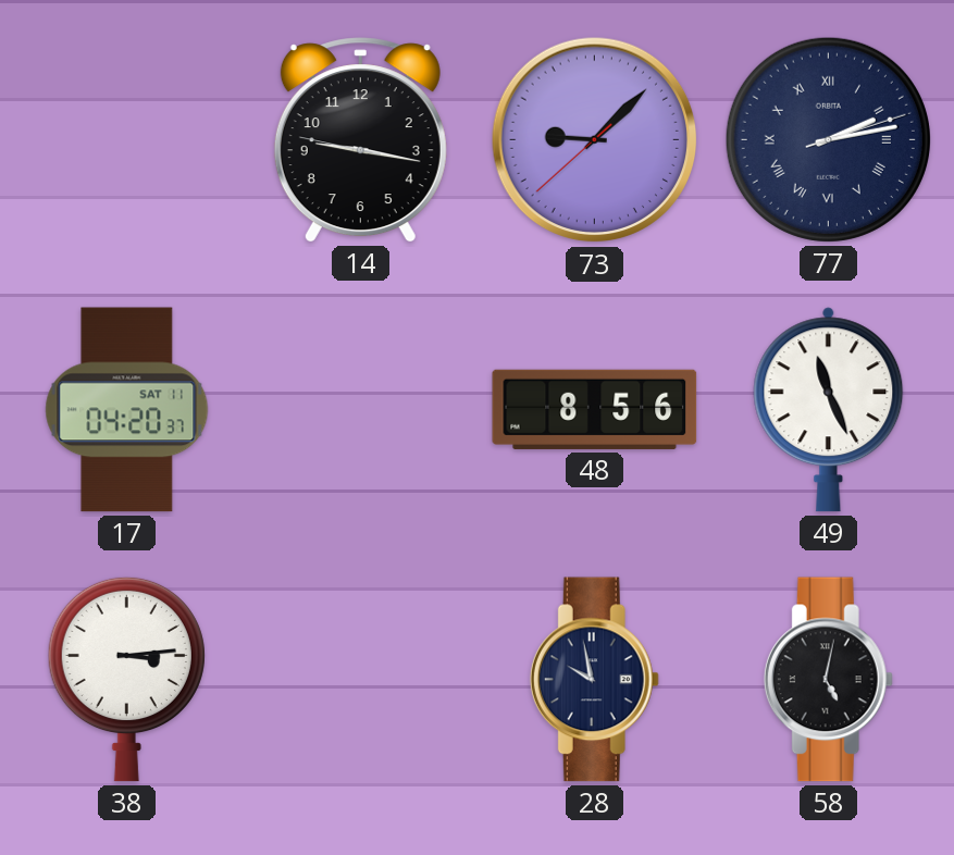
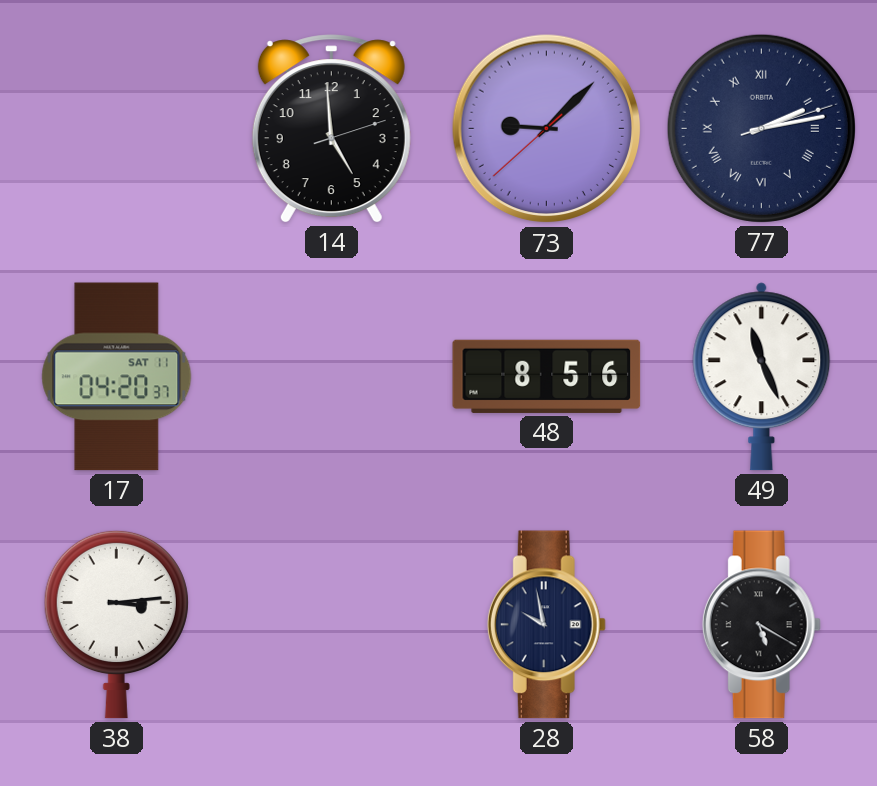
14: 9:16 -> 4:59
58: 5:02 -> 5:20
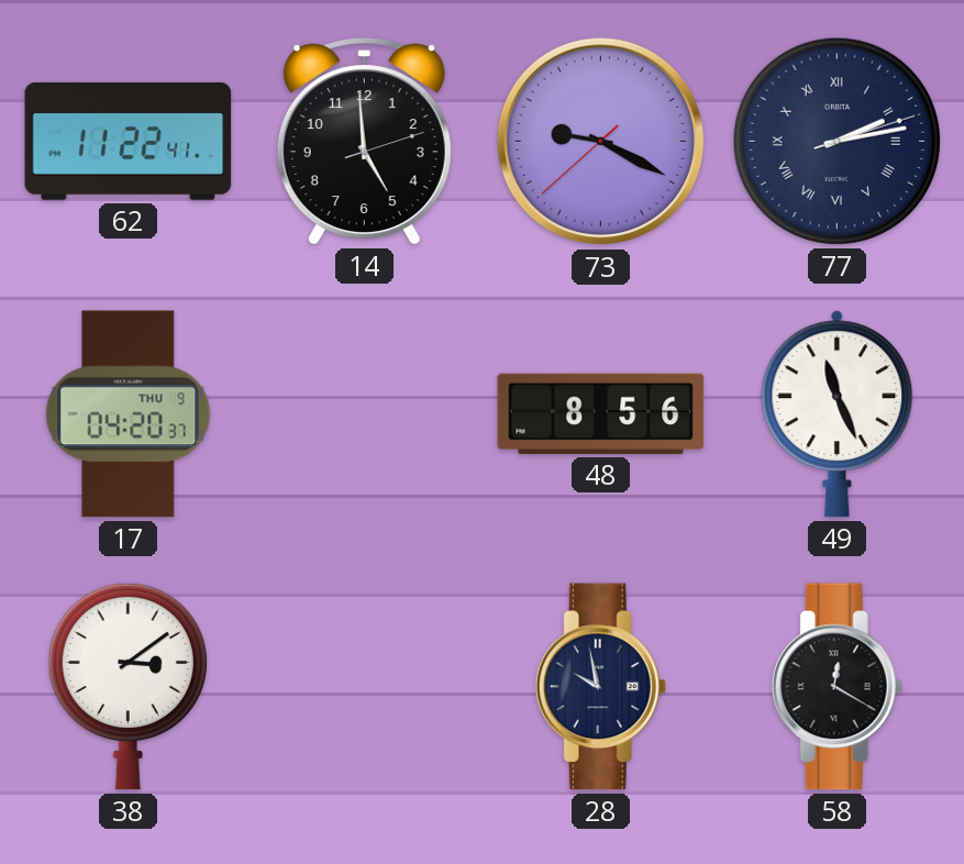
62: none -> 11:22
73: 9:07 -> 9:19
17 date: SAT 11 -> THU 9
38: 3:14 -> 3:09
58: 5:20 -> 12:20
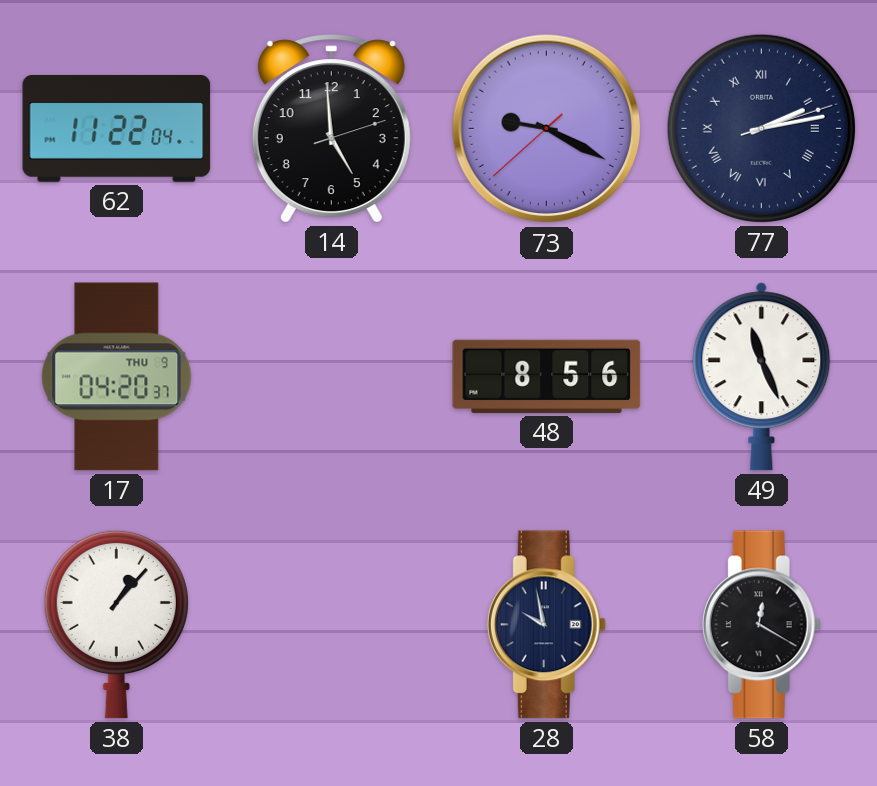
62: 11:22:41 -> 11:22:04
38: 3:09 -> 1:07
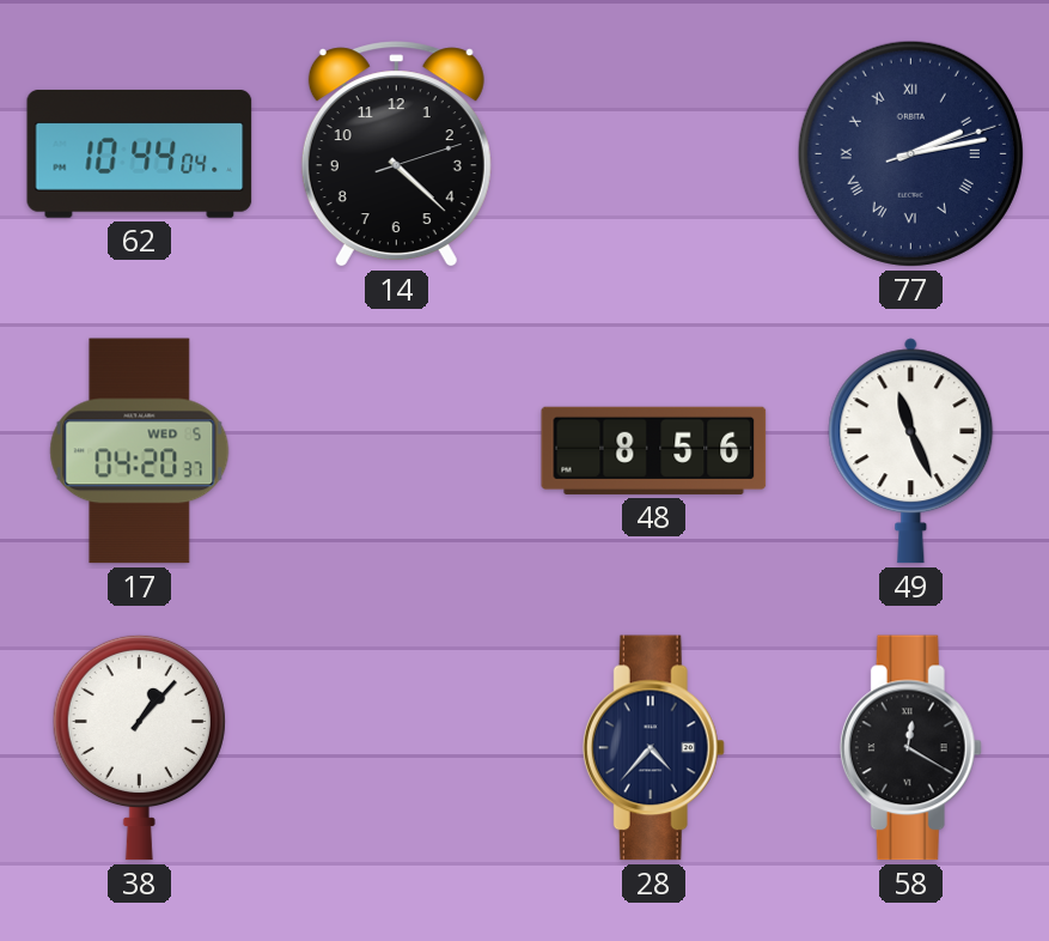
62: 11:22 -> 10:44
14: 4:59 -> 4:22
73: 9:19 -> none
17 date: THU 9 -> WED 5
28: 9:58 -> 4:37
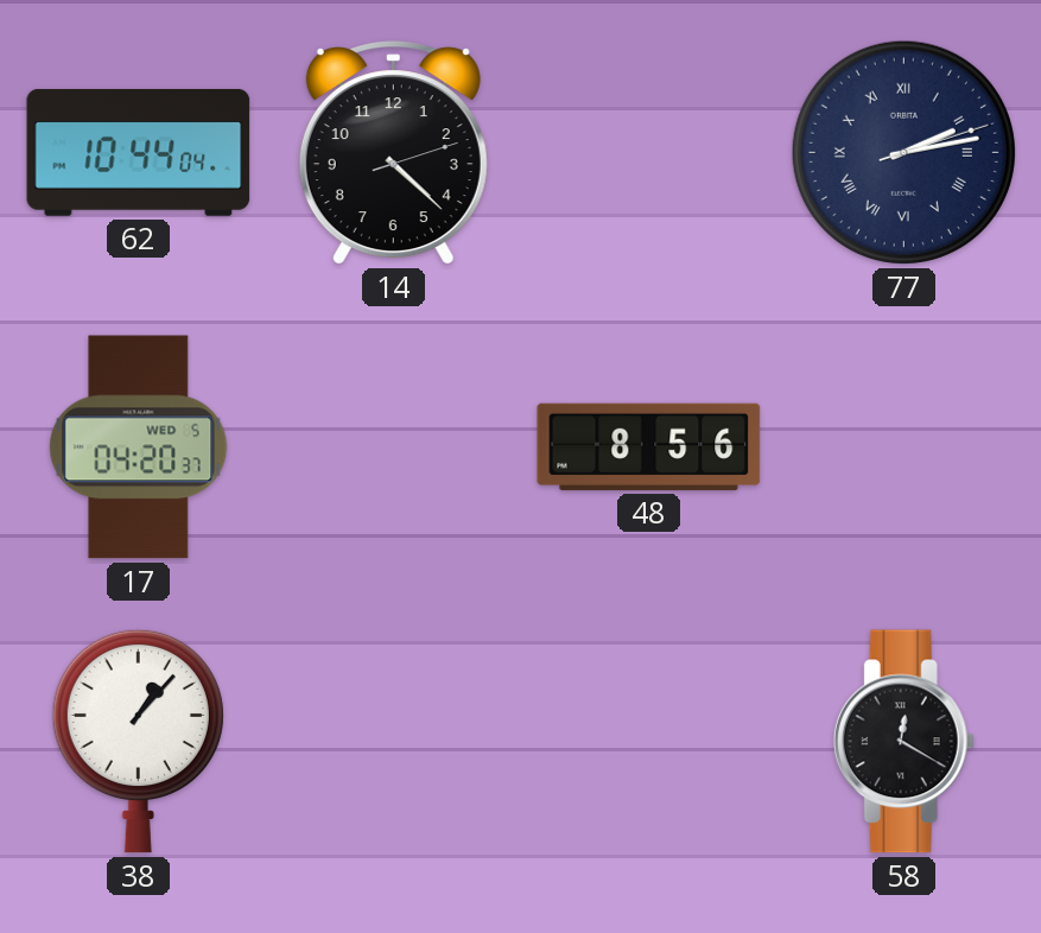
49: 11:26 -> none
28: 4:37 -> none
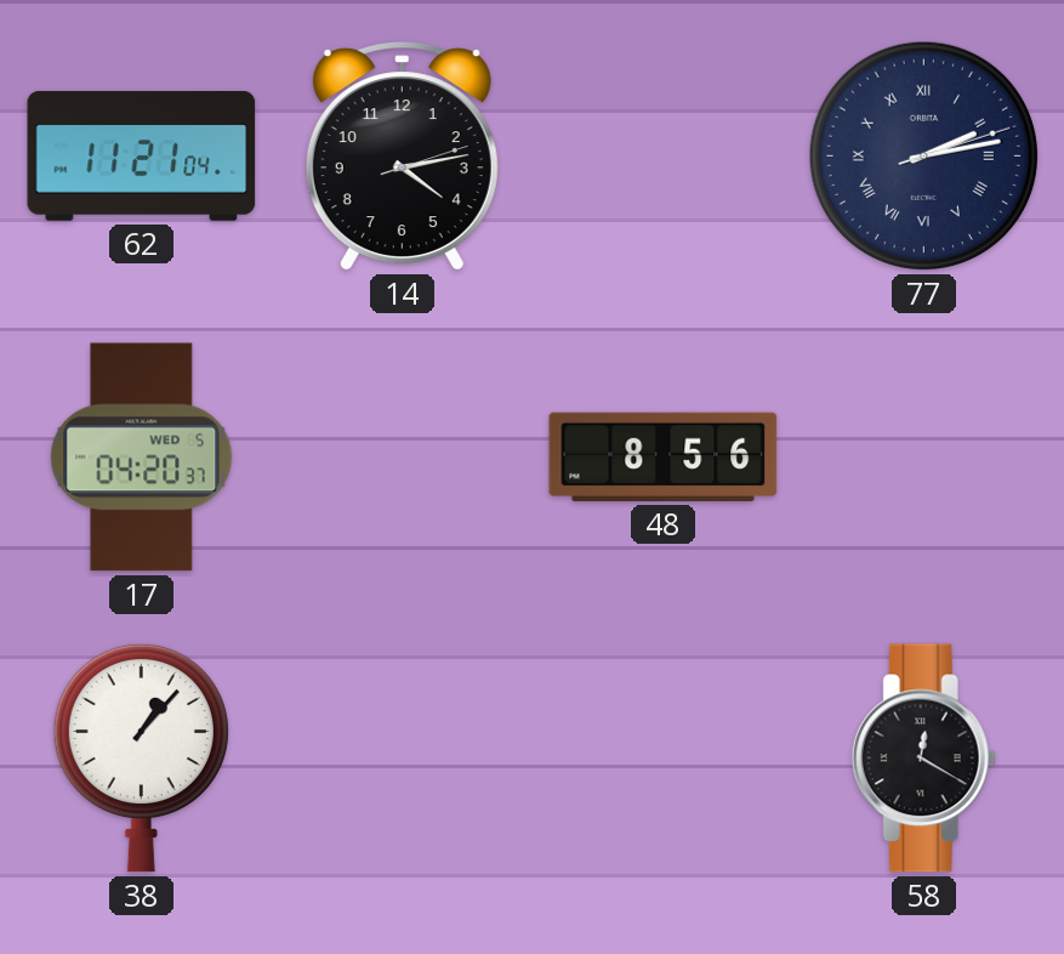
62: 10:44 -> 11:21
14: 4:22 -> 4:13
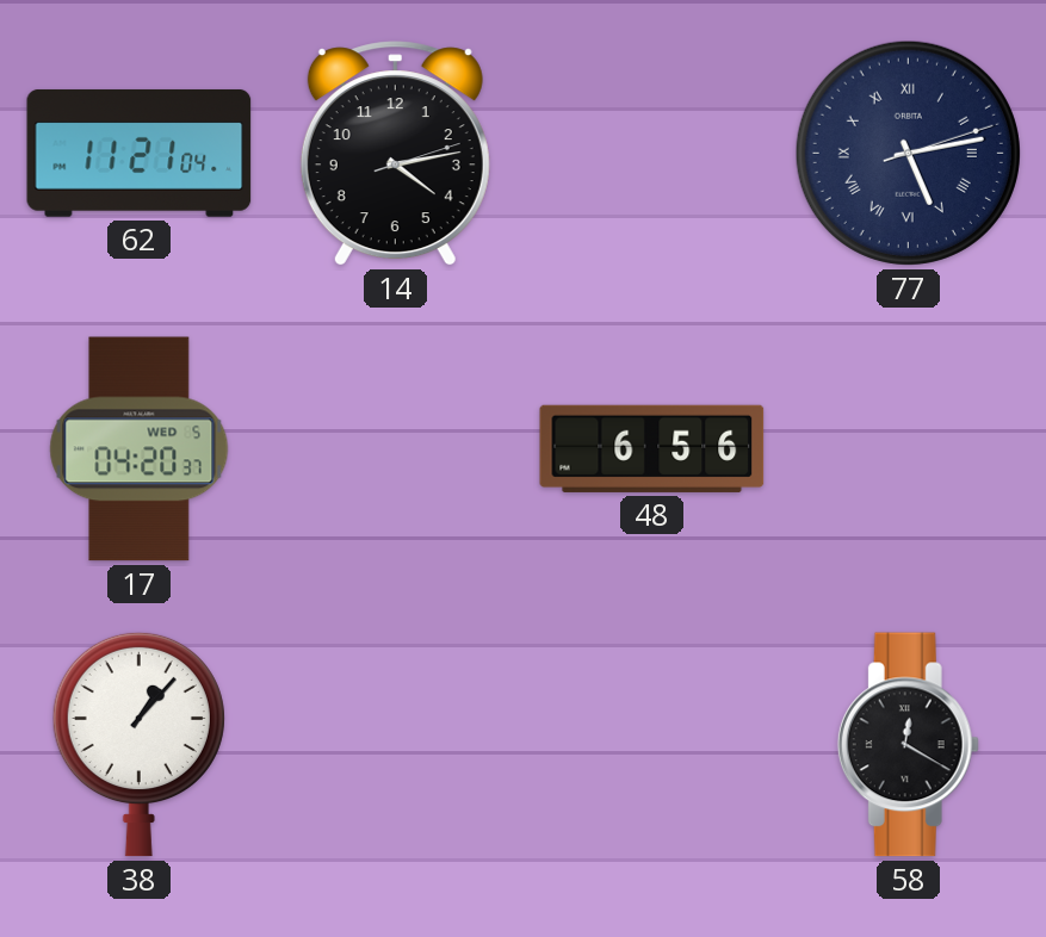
77: 2:13 -> 5:13
48: 8:56 -> 6:56
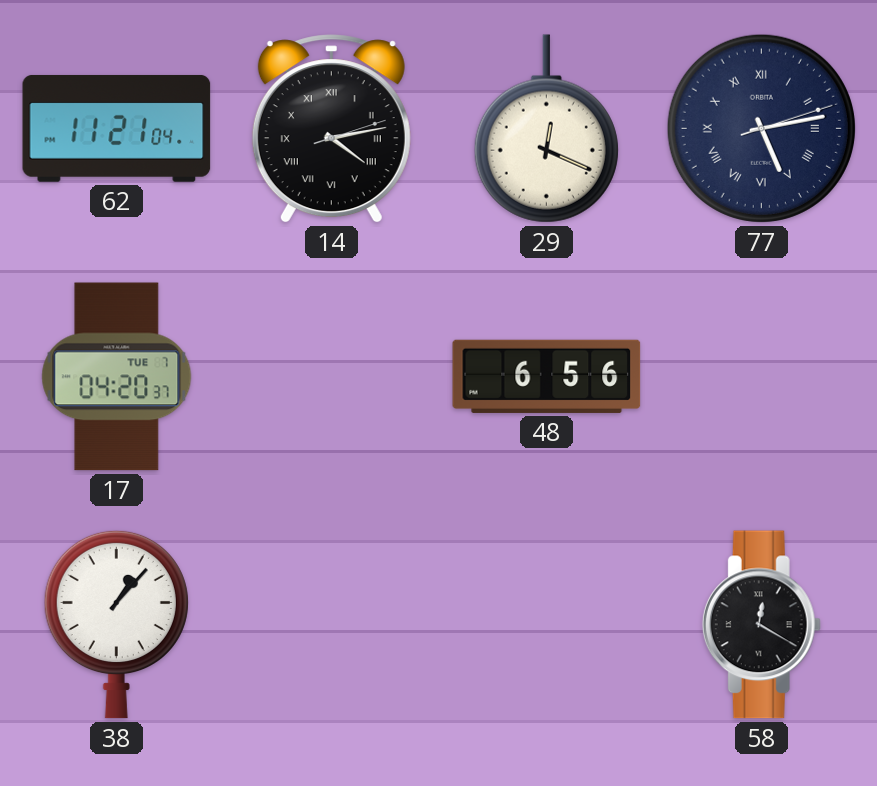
14 numerals: Arabic -> Roman
29: none -> 12:19
17 date: WED 5 -> TUE 7
